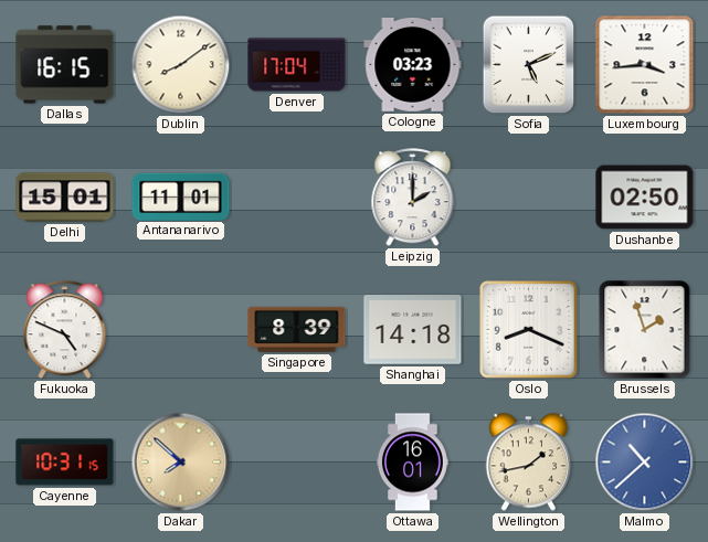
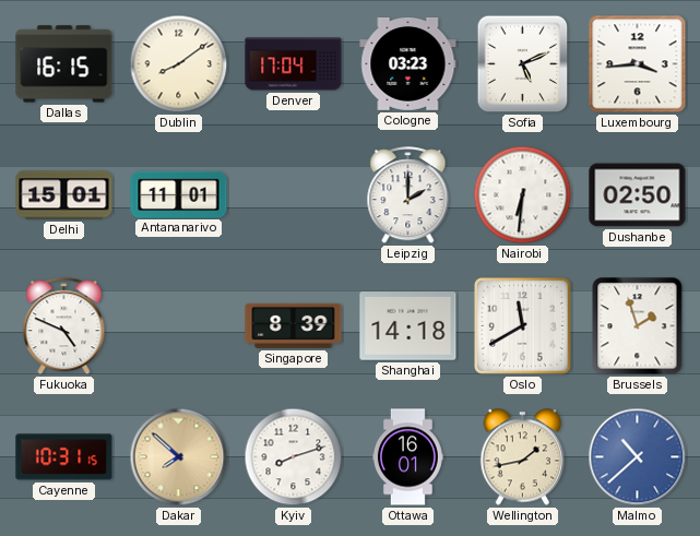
Nairobi: none -> 6:31
Oslo: 8:19 -> 11:40
Kyiv: none -> 8:12
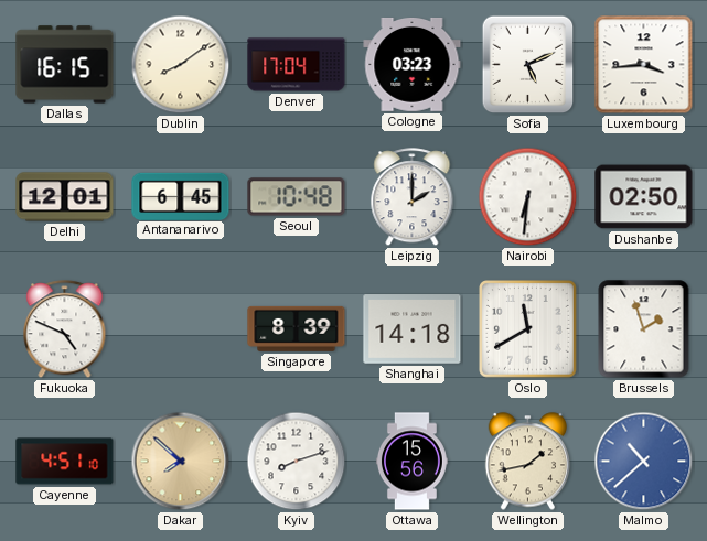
Delhi: 15:01 -> 12:01
Antananarivo: 11:01 -> 6:45
Seoul: none -> 10:48
Cayenne: 10:31 -> 4:51
Ottawa: 16:01 -> 15:56
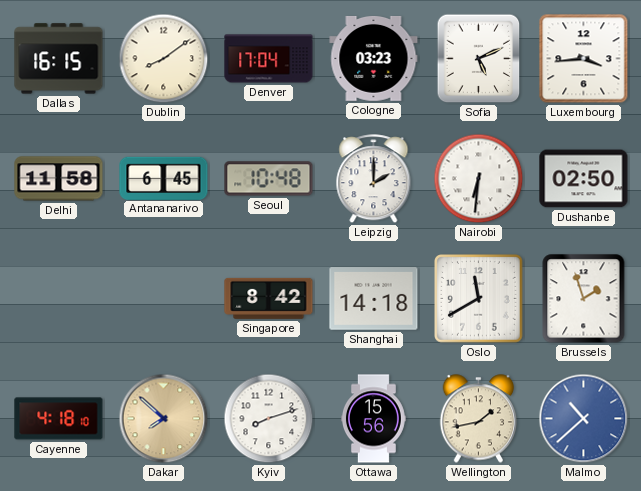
Delhi: 12:01 -> 11:58
Fukuoka: 4:49 -> none
Singapore: 8:39 -> 8:42
Cayenne: 4:51 -> 4:18
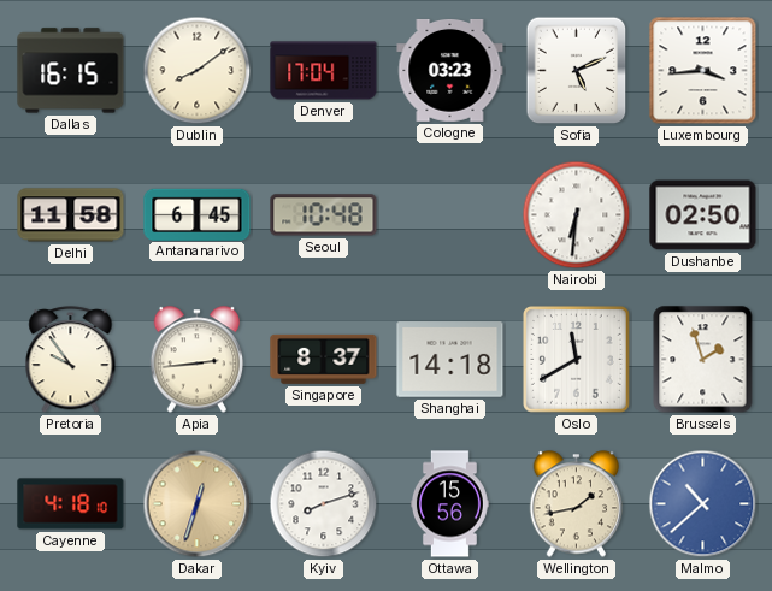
Leipzig: 2:00 -> none
Pretoria: none -> 9:54
Apia: none -> 2:44
Singapore: 8:42 -> 8:37
Dakar: 7:52 -> 12:33
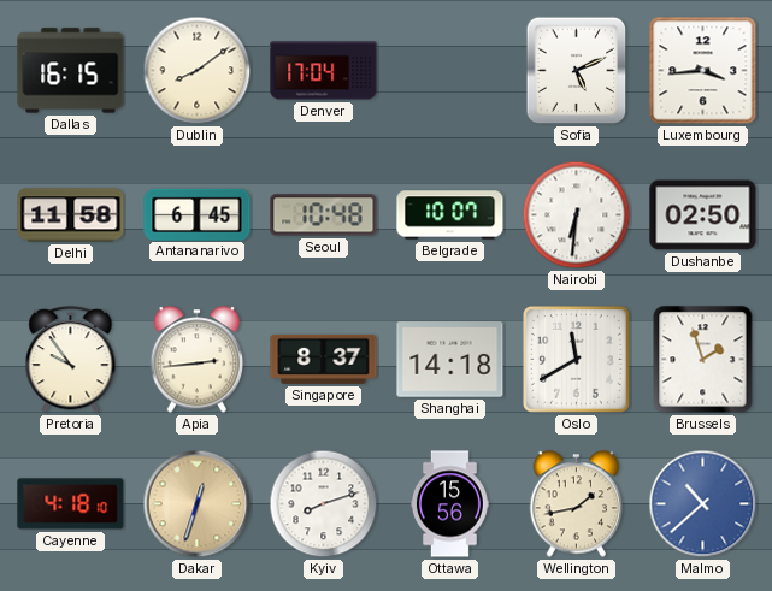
Cologne: 03:23 -> none
Belgrade: none -> 10:07
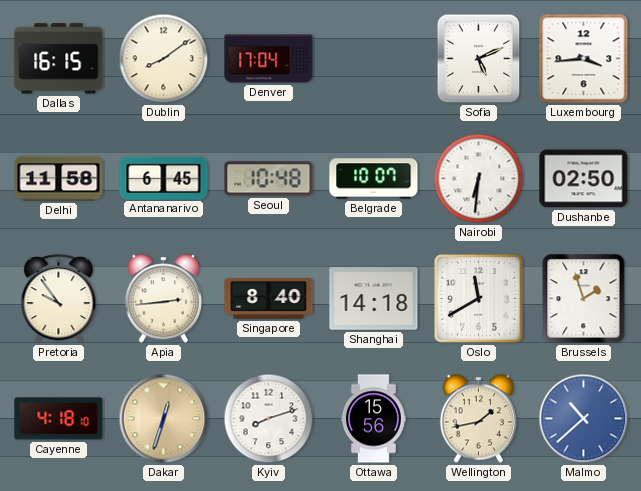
Singapore: 8:37 -> 8:40
